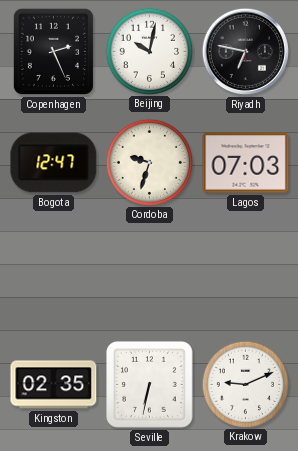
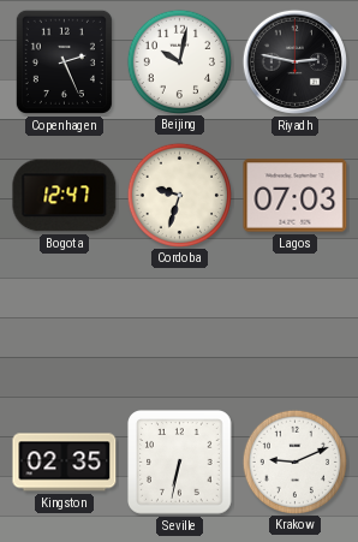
Riyadh: 6:47 -> 2:47
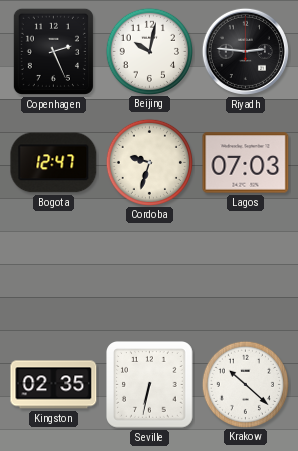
Riyadh: 2:47 -> 2:46
Krakow: 9:11 -> 10:22
